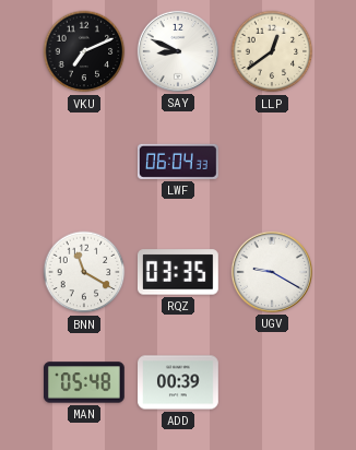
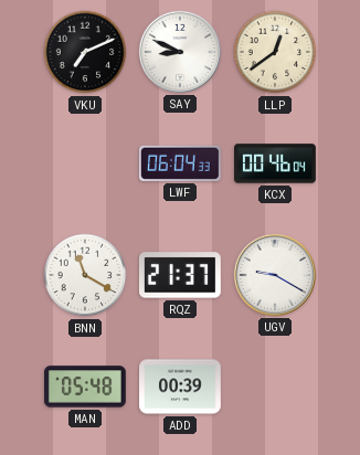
KCX: none -> 00:46
RQZ: 03:35 -> 21:37
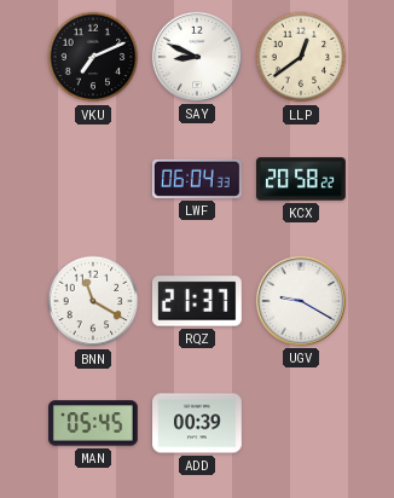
KCX: 00:46 -> 20:58
MAN: 05:48 -> 05:45
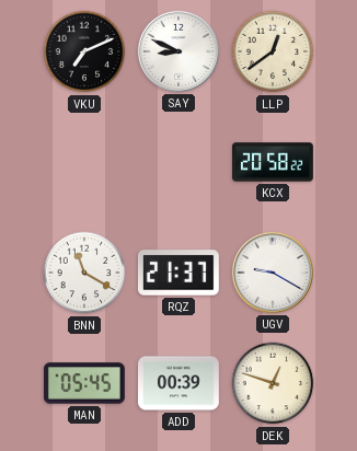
LWF: 06:04 -> none
DEK: none -> 12:48
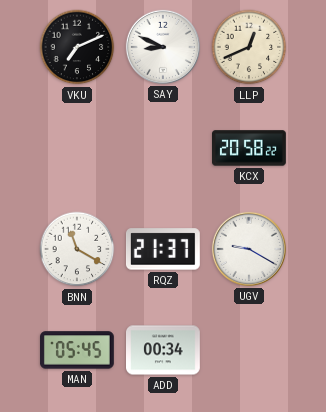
LLP: 12:39 -> 12:41
ADD: 00:39 -> 00:34
DEK: 12:48 -> none
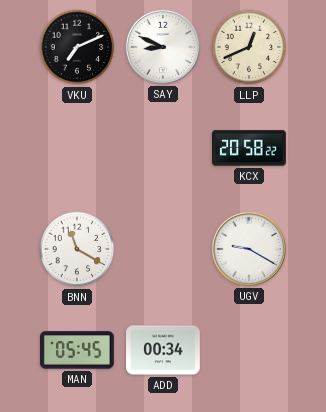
RQZ: 21:37 -> none
